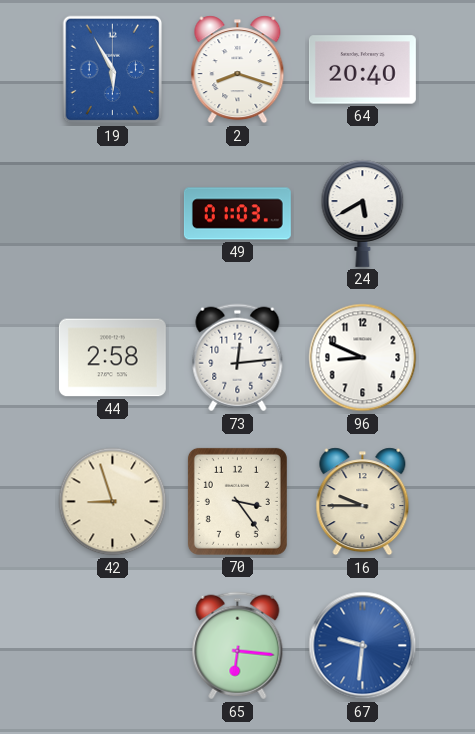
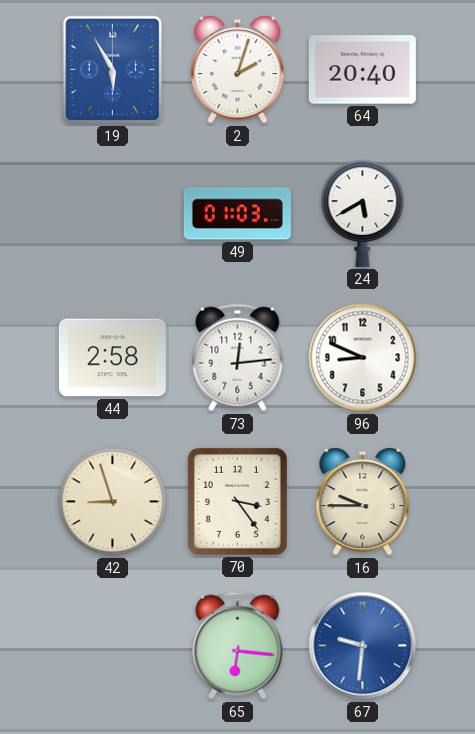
2: 8:18 -> 2:03
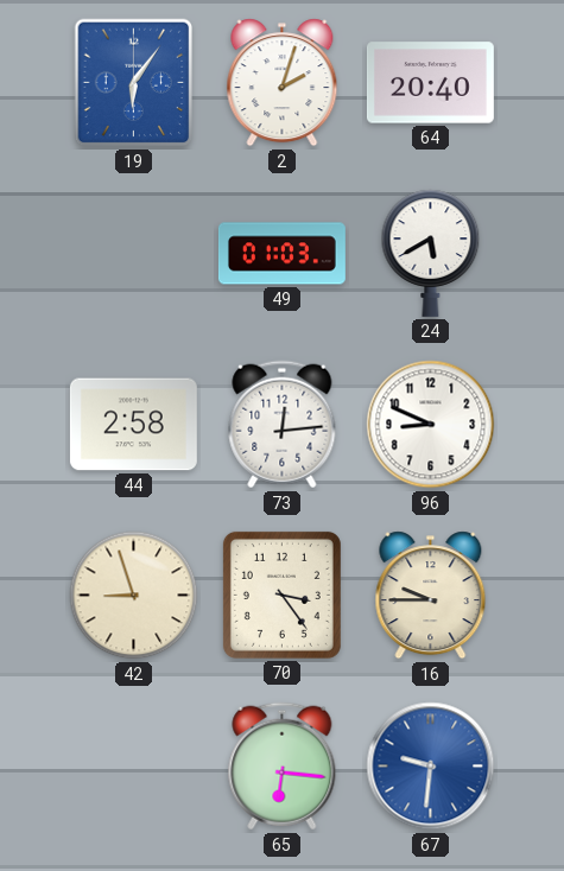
19: 5:55 -> 6:06
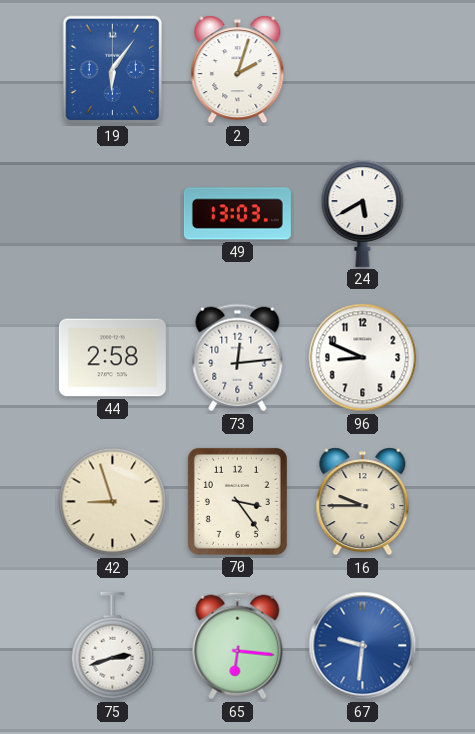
64: 20:40 -> none
49: 01:03 -> 13:03
75: none -> 2:42
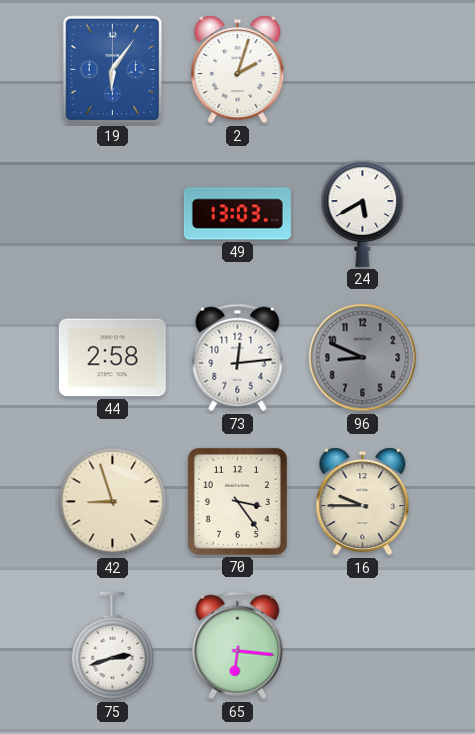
96 dial: white -> grey
67: 9:31 -> none
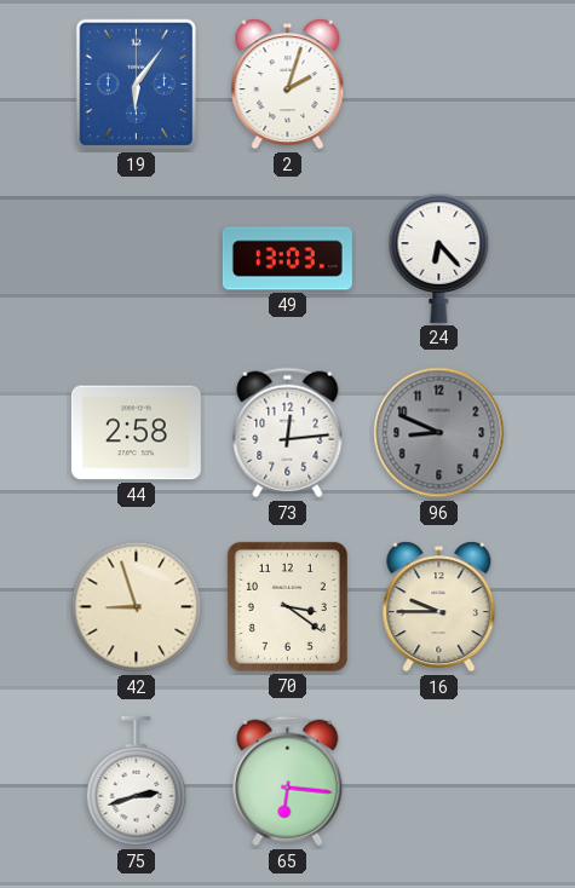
24: 5:40 -> 6:23
70: 3:24 -> 3:21
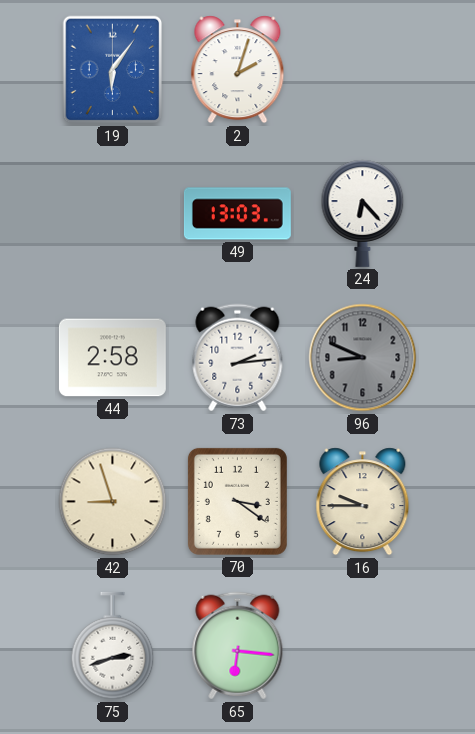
73: 12:14 -> 2:14
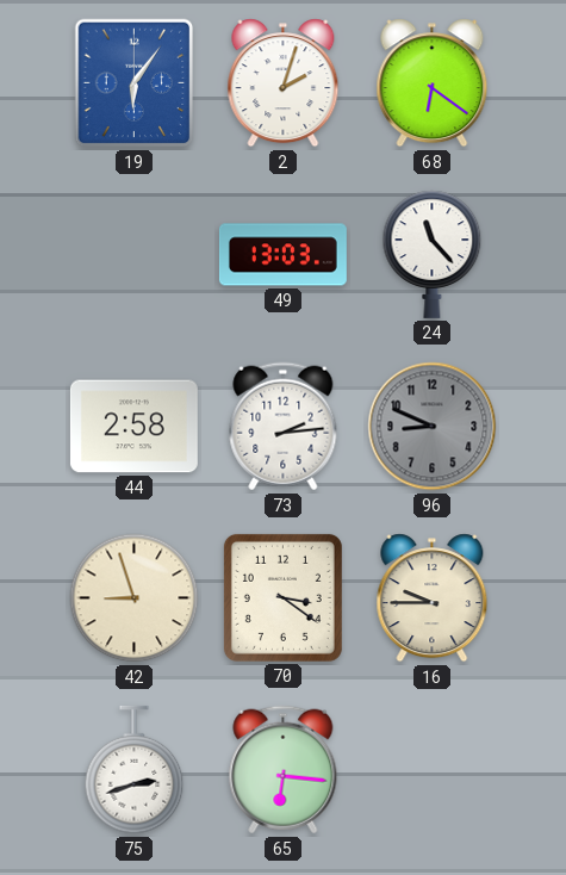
68: none -> 6:21
24: 6:23 -> 11:23
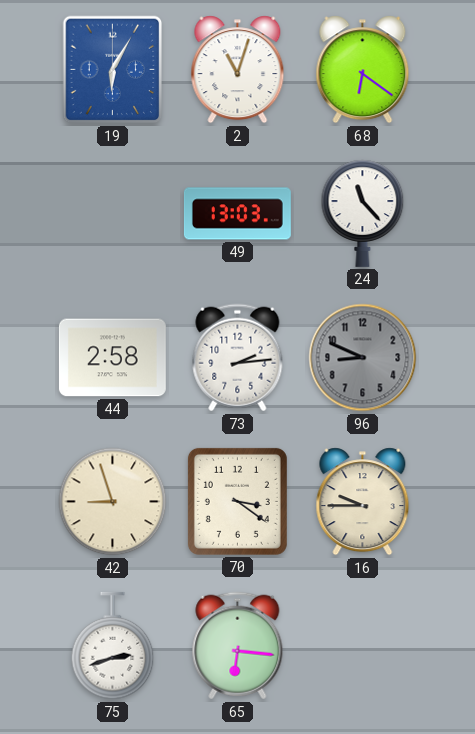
19: 6:06 -> 6:05
2: 2:03 -> 11:03
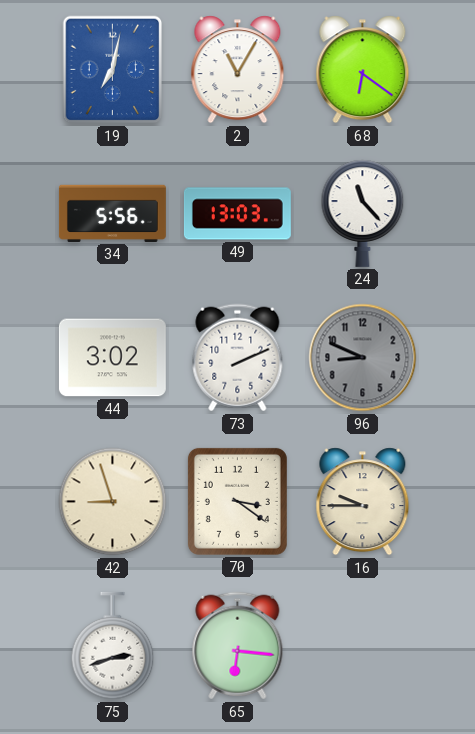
19: 6:05 -> 7:02
2: 11:03 -> 11:05
34: none -> 5:56
44: 2:58 -> 3:02
73: 2:14 -> 2:11
